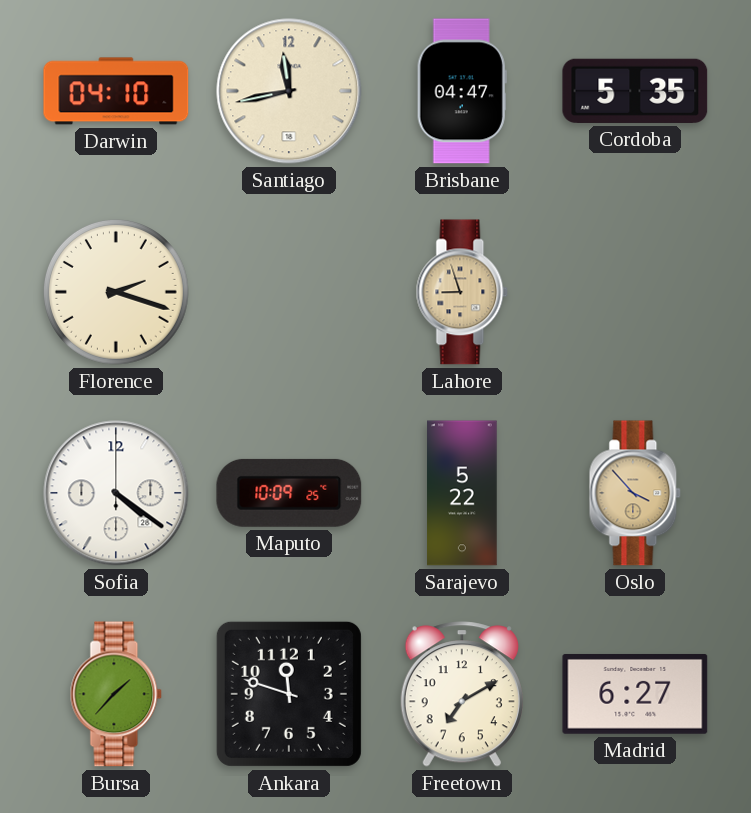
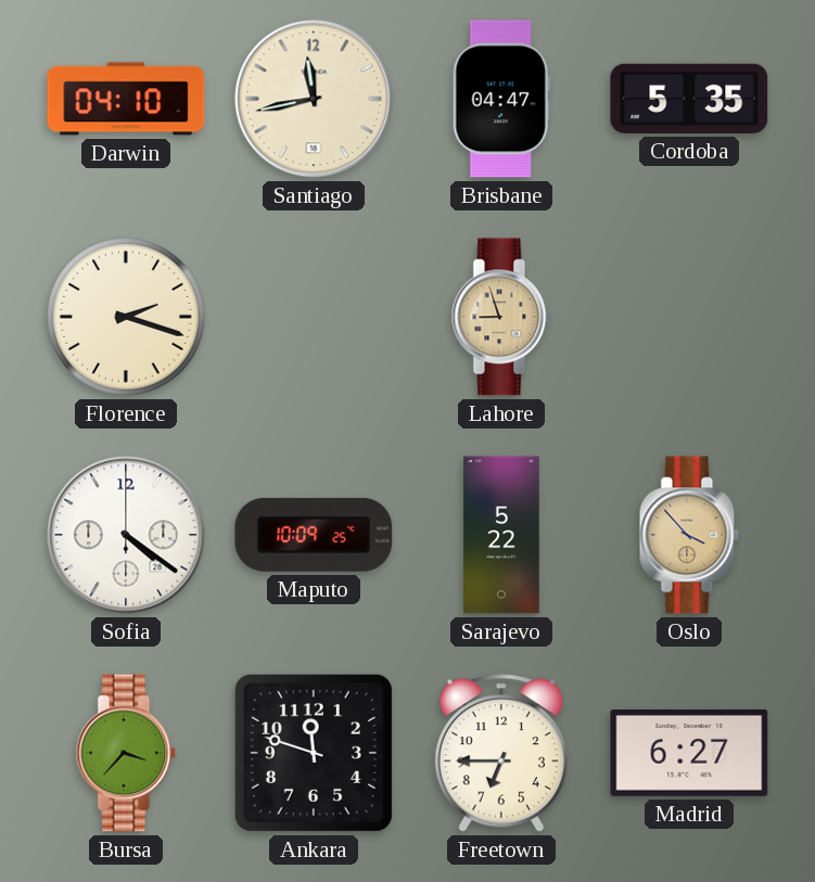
Bursa: 1:37 -> 3:37
Freetown: 7:10 -> 6:45
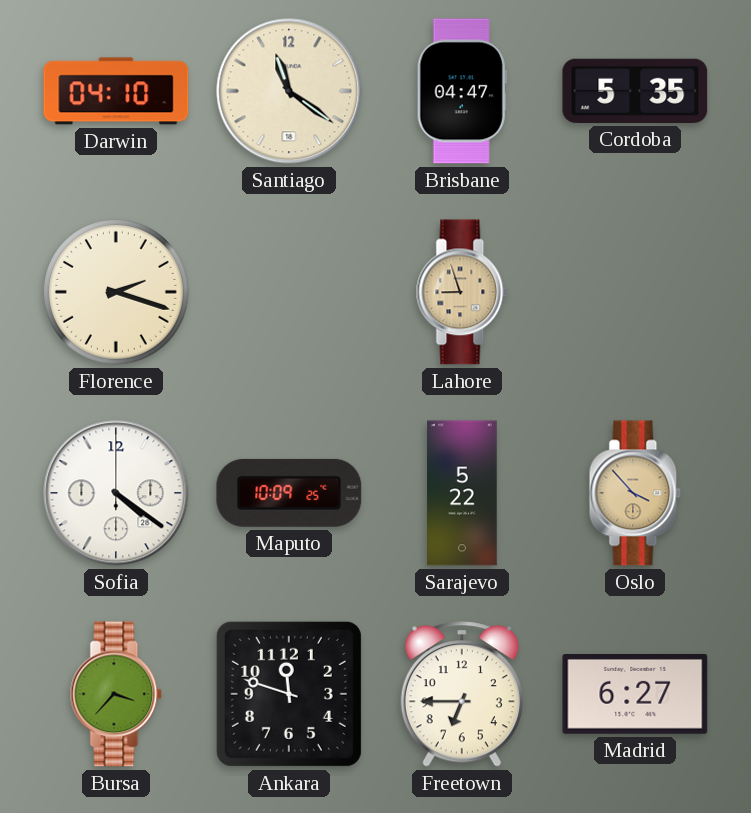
Santiago: 11:43 -> 11:21
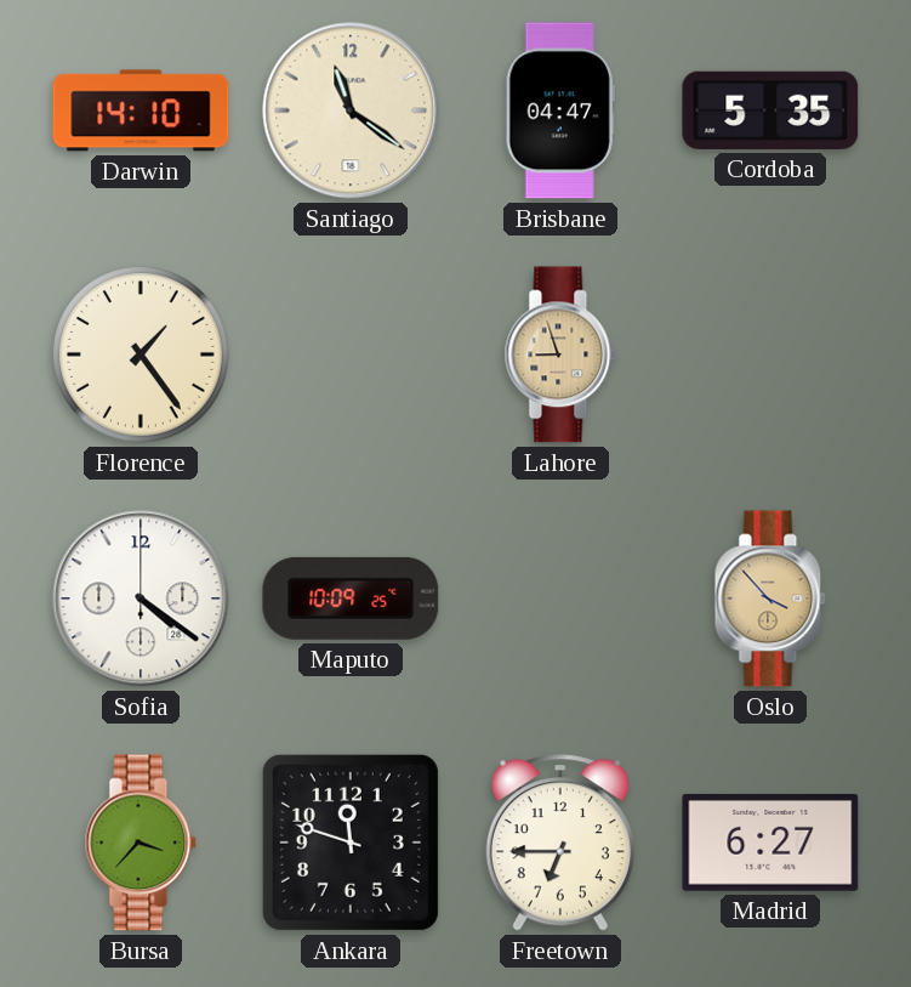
Darwin: 04:10 -> 14:10
Florence: 2:18 -> 1:24
Sarajevo: 5:22 -> none
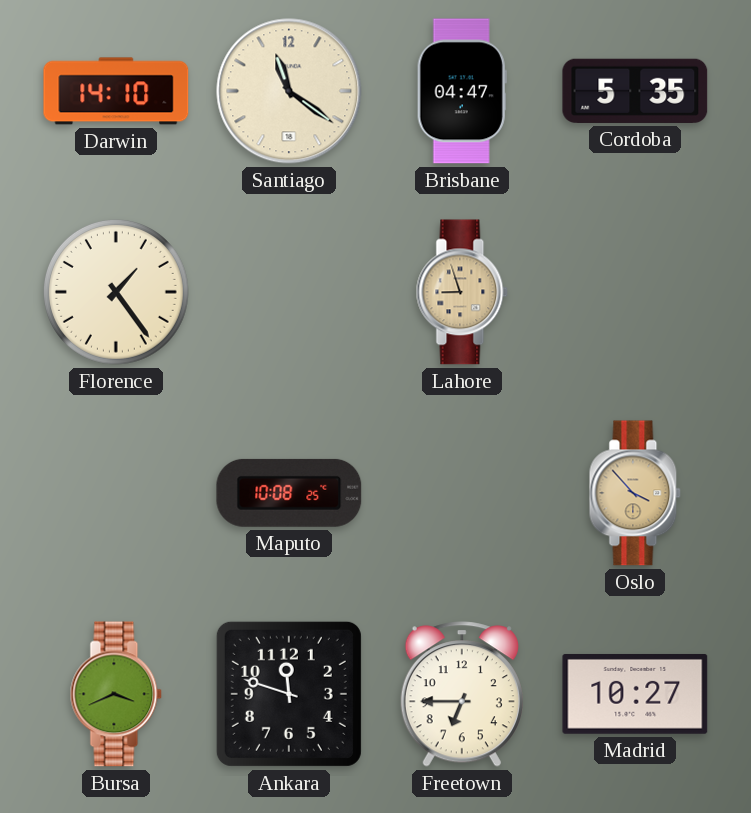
Sofia: 4:21 -> none
Maputo: 10:09 -> 10:08
Bursa: 3:37 -> 3:41
Madrid: 6:27 -> 10:27
